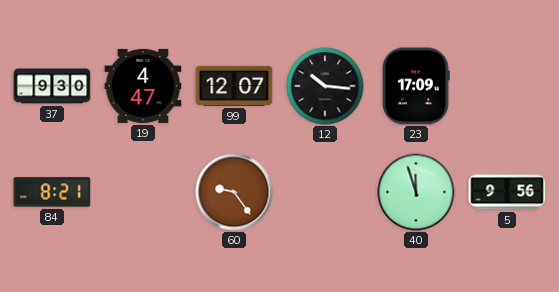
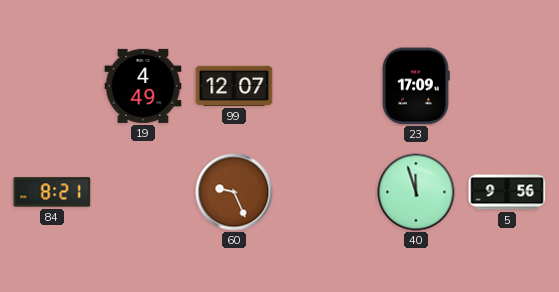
37: 9:30 -> none
19: 4:47 -> 4:49
12: 10:16 -> none
60: 9:24 -> 9:26
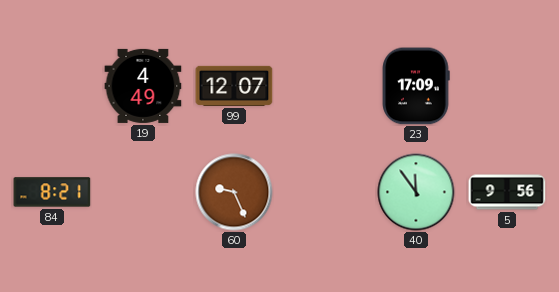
40: 11:57 -> 11:54
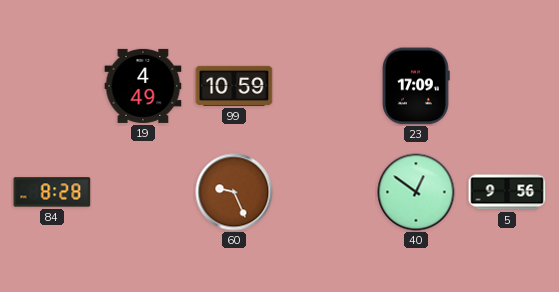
99: 12:07 -> 10:59
84: 8:21 -> 8:28
40: 11:54 -> 12:51
